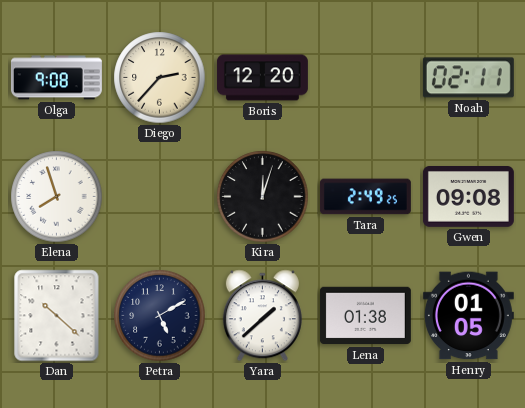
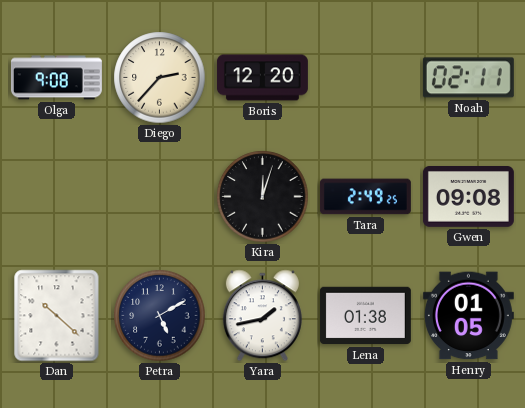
Elena: 7:57 -> none
Yara: 1:38 -> 1:43
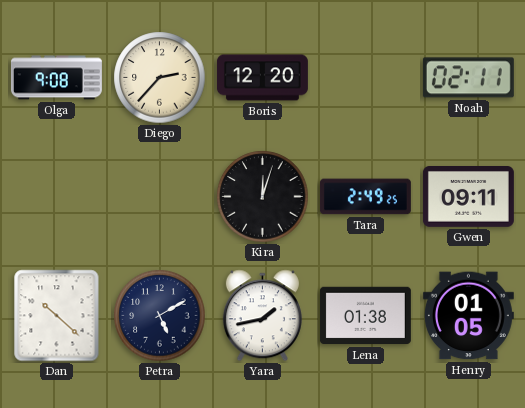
Gwen: 09:08 -> 09:11
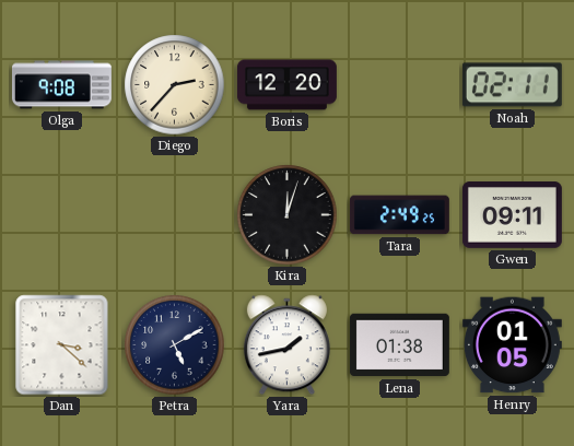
Dan: 10:22 -> 3:22
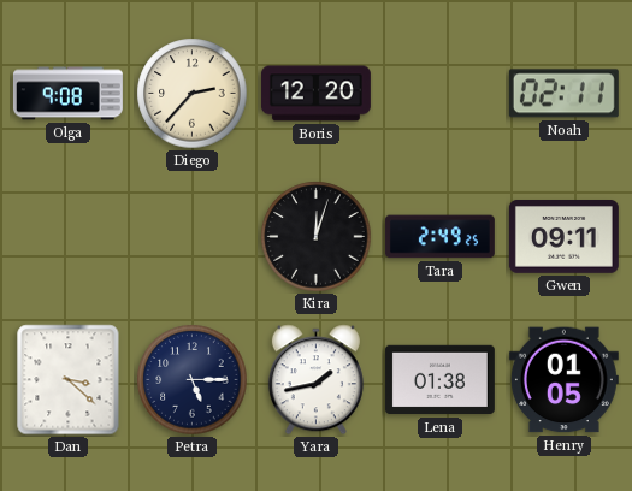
Petra: 5:10 -> 5:15
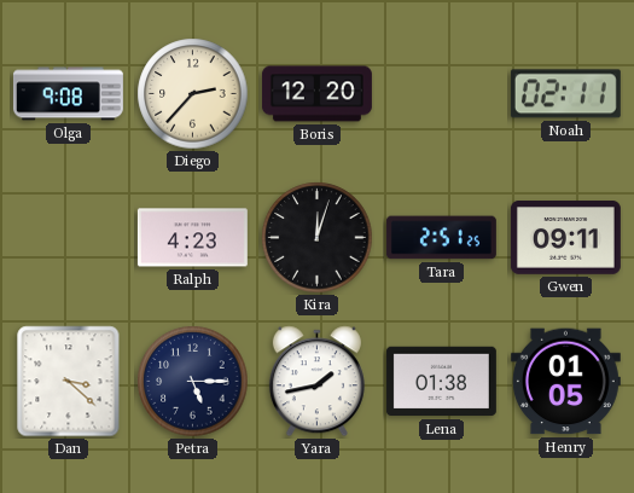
Ralph: none -> 4:23
Tara: 2:49 -> 2:51
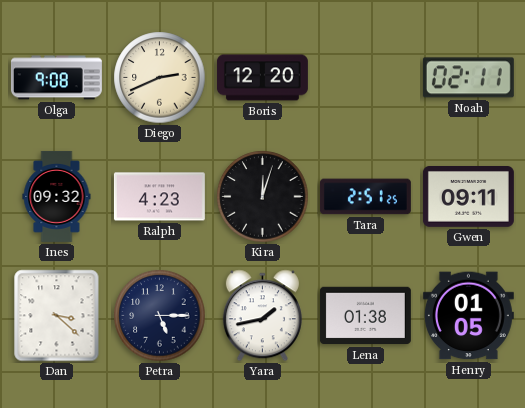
Diego: 2:37 -> 2:41
Ines: none -> 09:32
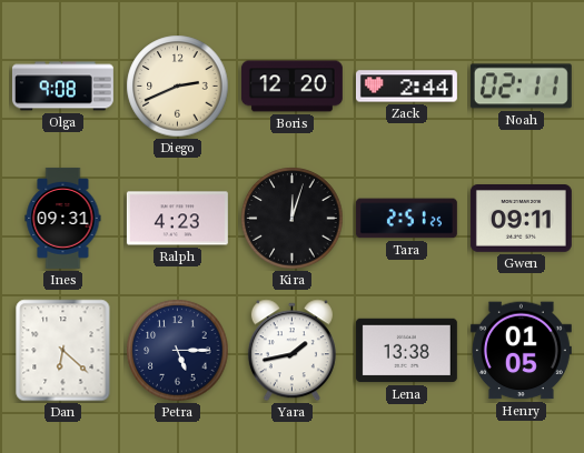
Zack: none -> 2:44
Ines: 09:32 -> 09:31
Dan: 3:22 -> 6:22
Lena: 01:38 -> 13:38
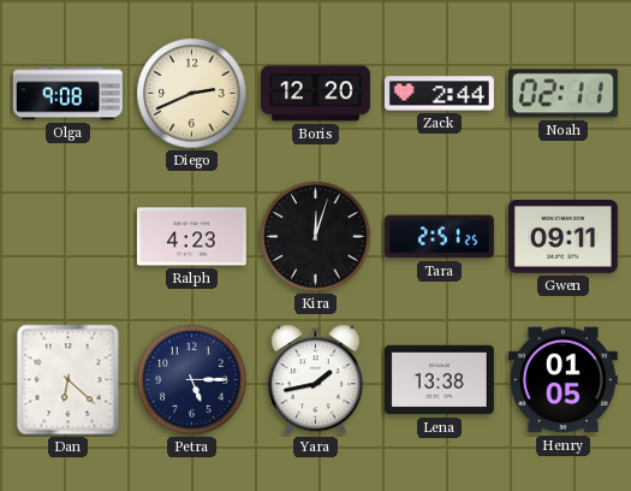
Ines: 09:31 -> none
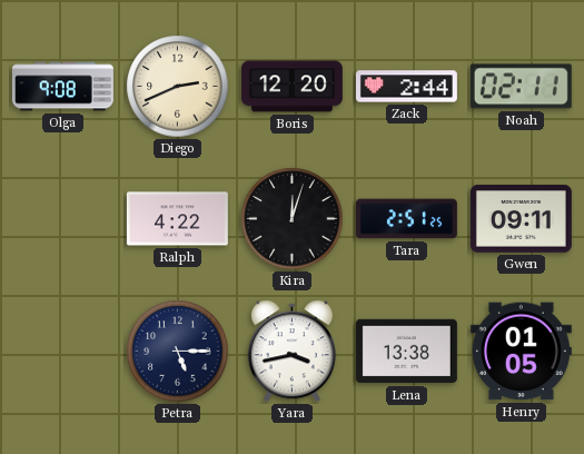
Ralph: 4:23 -> 4:22
Dan: 6:22 -> none
Yara: 1:43 -> 3:43
